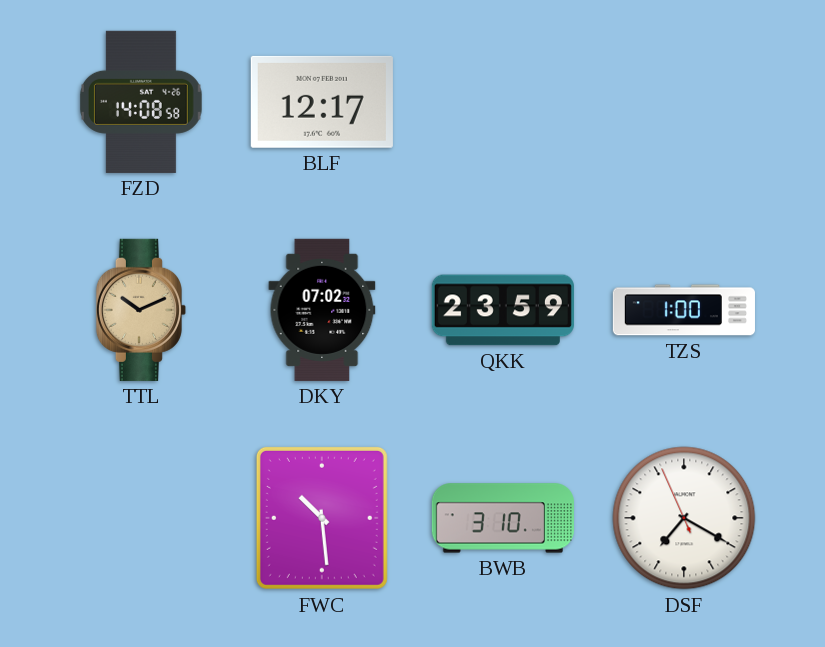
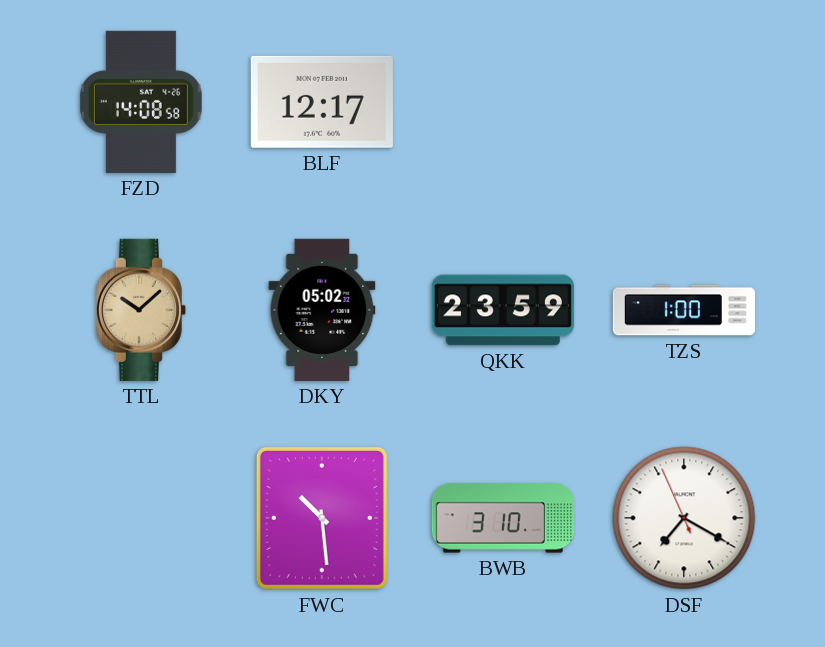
TTL: 10:11 -> 10:08
DKY: 07:02 -> 05:02
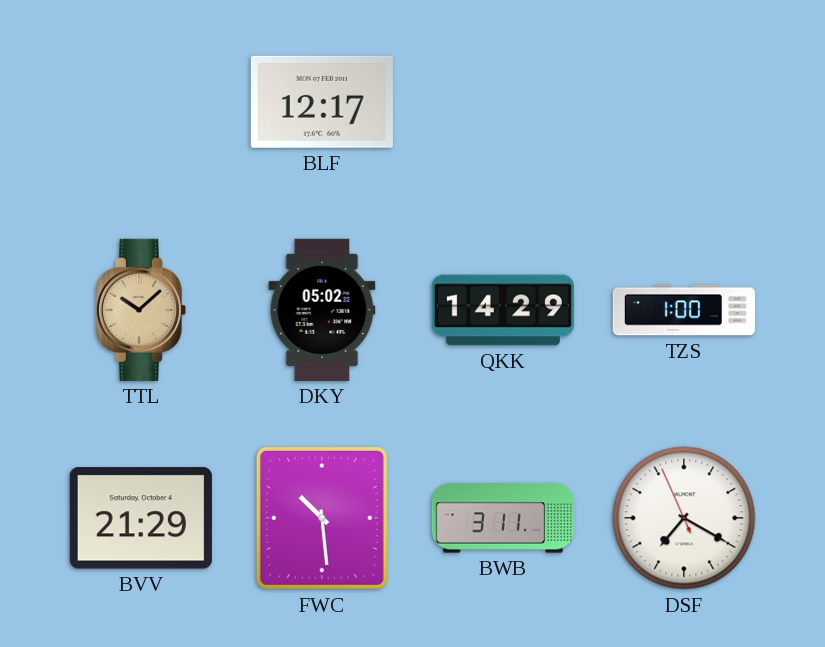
FZD: 14:08 -> none
QKK: 23:59 -> 14:29
BVV: none -> 21:29
BWB: 3:10 -> 3:11
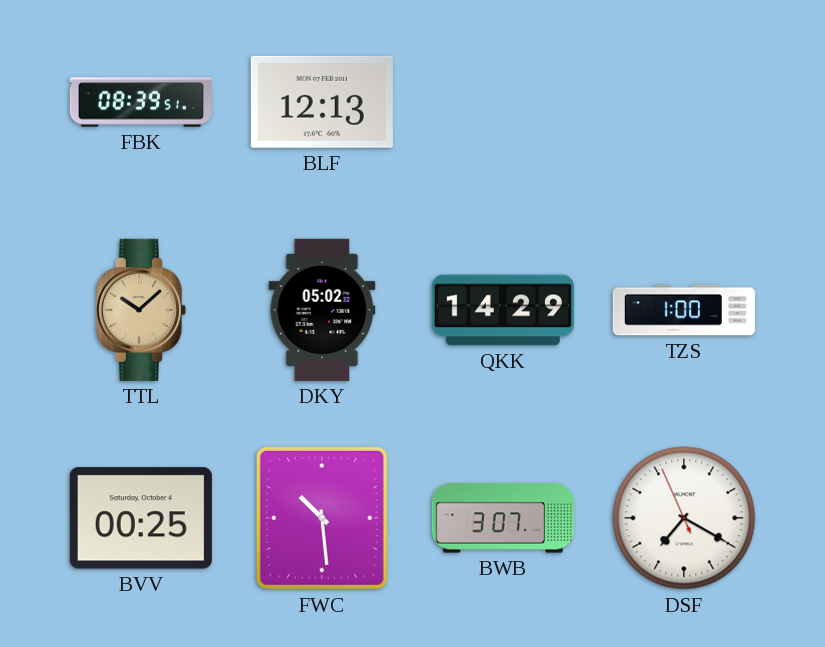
FBK: none -> 08:39
BLF: 12:17 -> 12:13
BVV: 21:29 -> 00:25
BWB: 3:11 -> 3:07
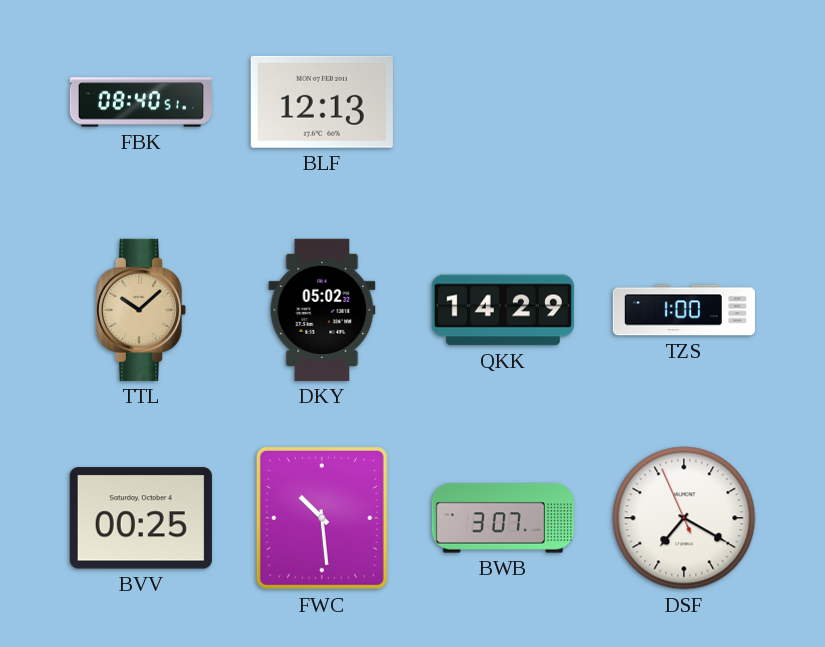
FBK: 08:39 -> 08:40
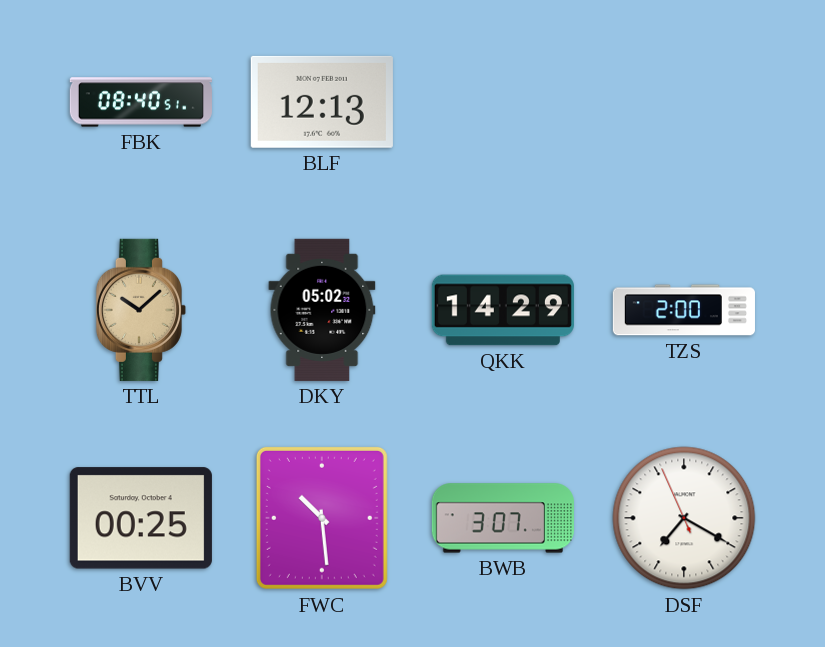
TZS: 1:00 -> 2:00
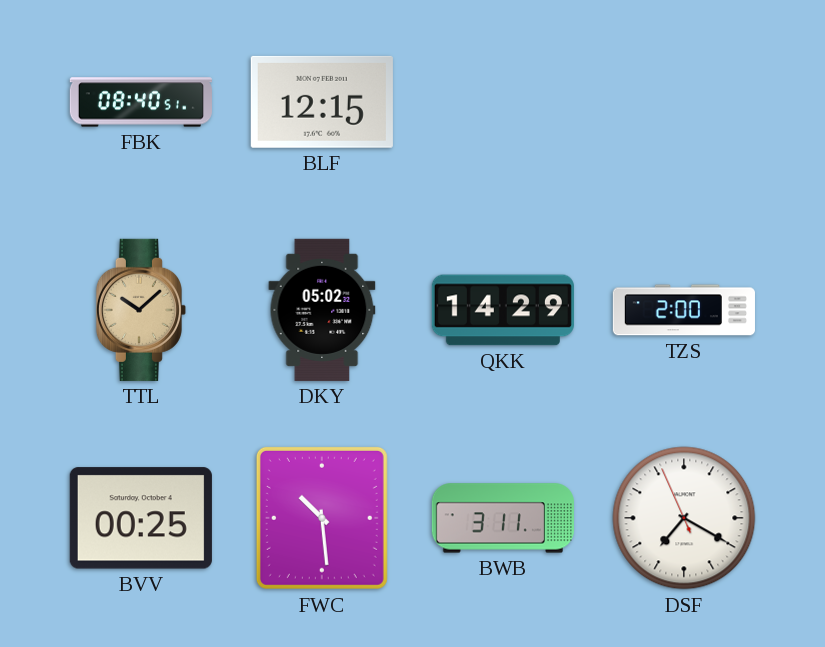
BLF: 12:13 -> 12:15
BWB: 3:07 -> 3:11
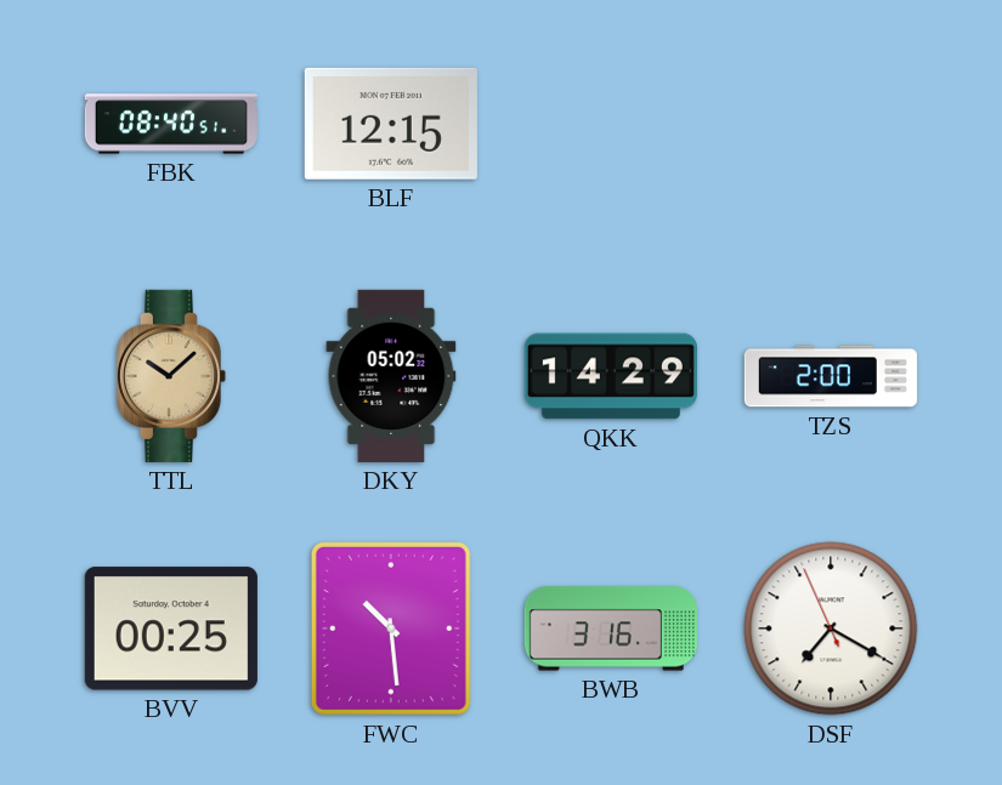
BWB: 3:11 -> 3:16
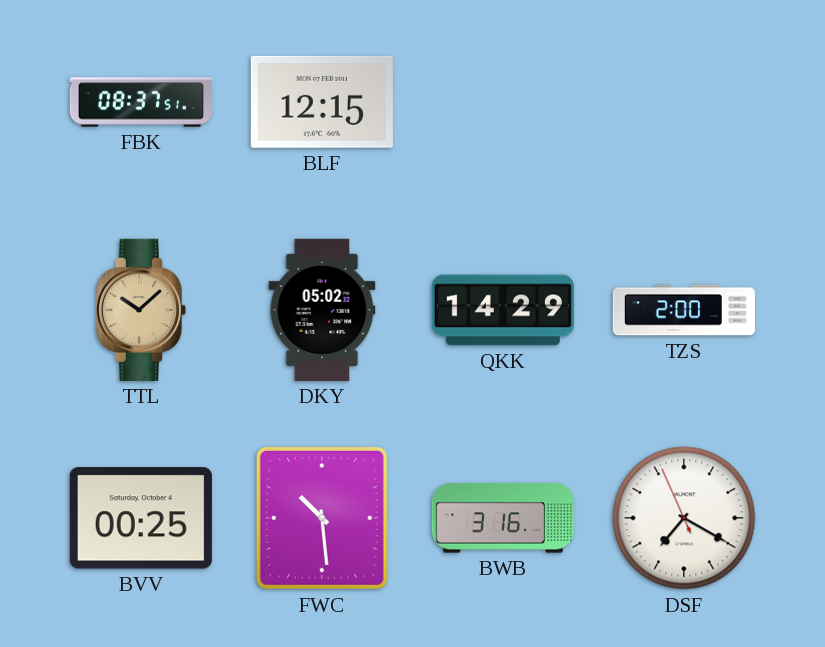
FBK: 08:40 -> 08:37
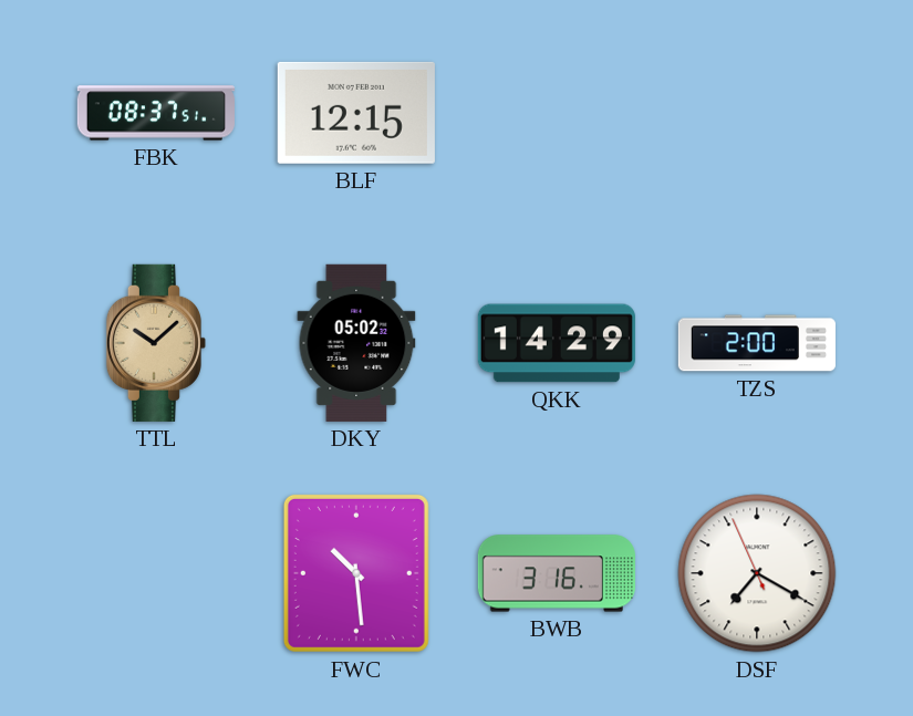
BVV: 00:25 -> none
